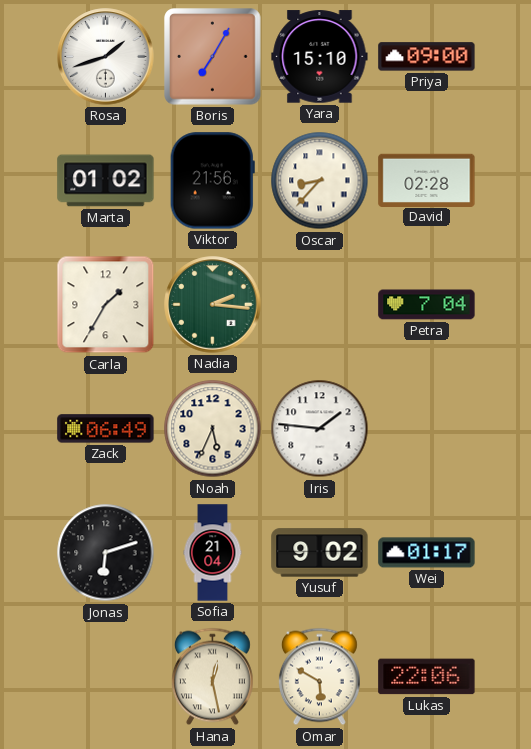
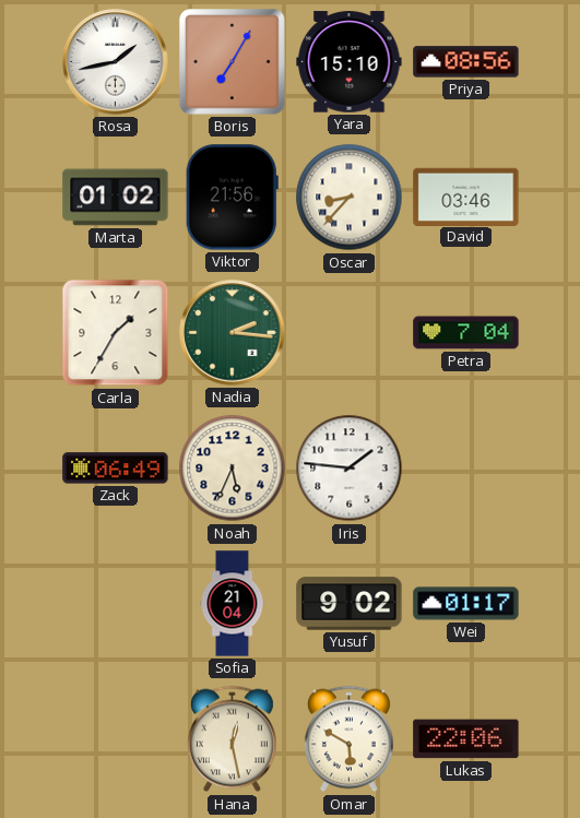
Rosa: 1:42 -> 1:43
Priya: 09:00 -> 08:56
David: 02:28 -> 03:46
Jonas: 6:12 -> none
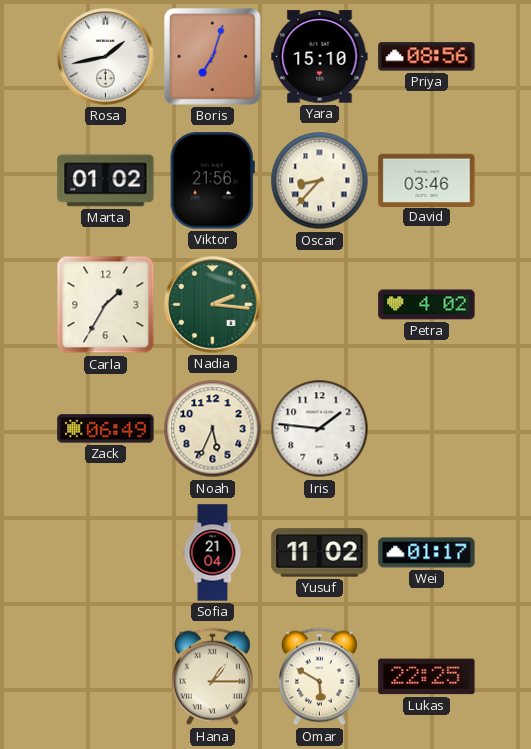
Boris: 7:05 -> 7:03
Petra: 7:04 -> 4:02
Yusuf: 9:02 -> 11:02
Hana: 12:28 -> 1:15
Lukas: 22:06 -> 22:25
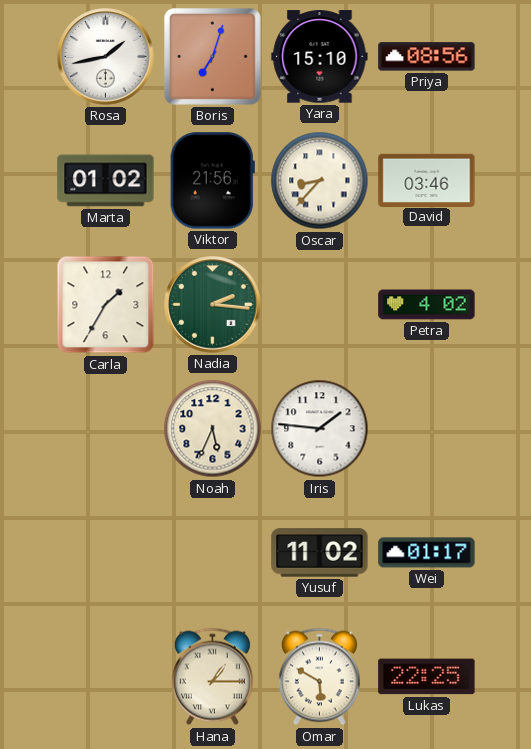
Zack: 06:49 -> none
Sofia: 21:04 -> none
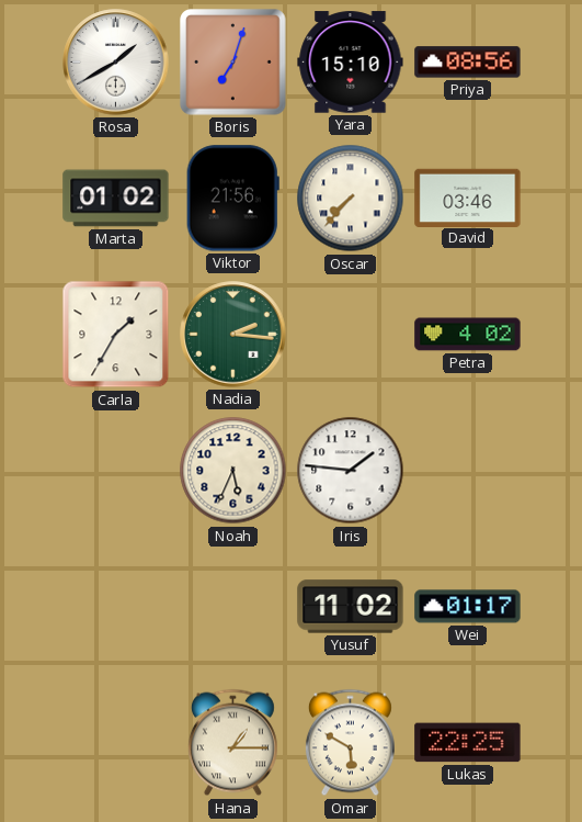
Rosa: 1:43 -> 1:40
Oscar: 8:37 -> 7:37
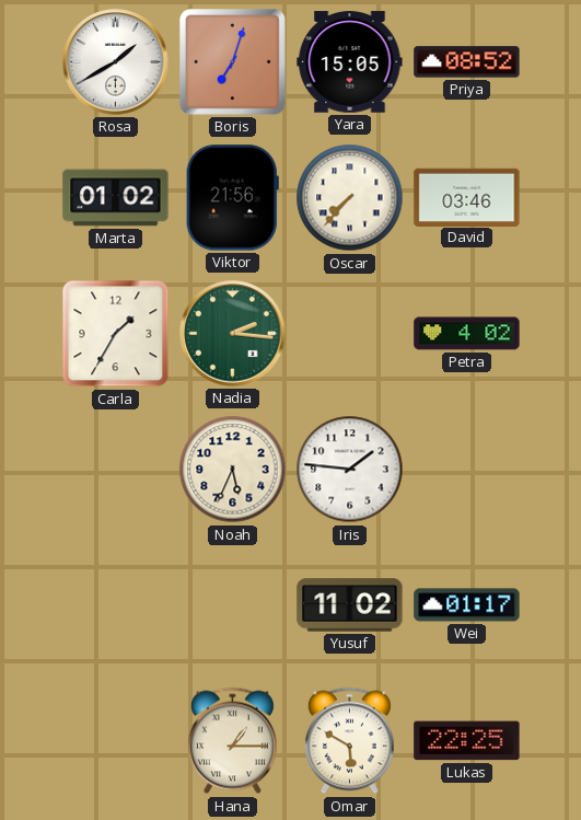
Yara: 15:10 -> 15:05
Priya: 08:56 -> 08:52
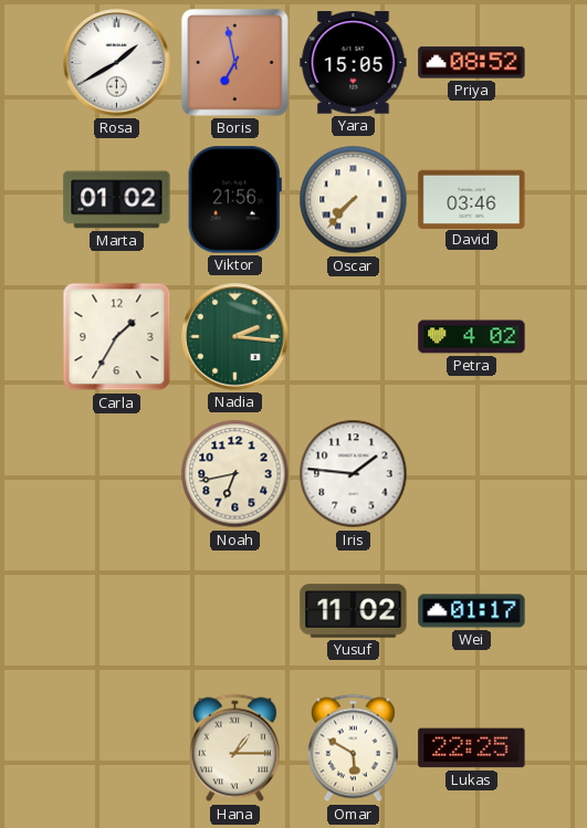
Boris: 7:03 -> 6:58
Noah: 5:34 -> 6:43
